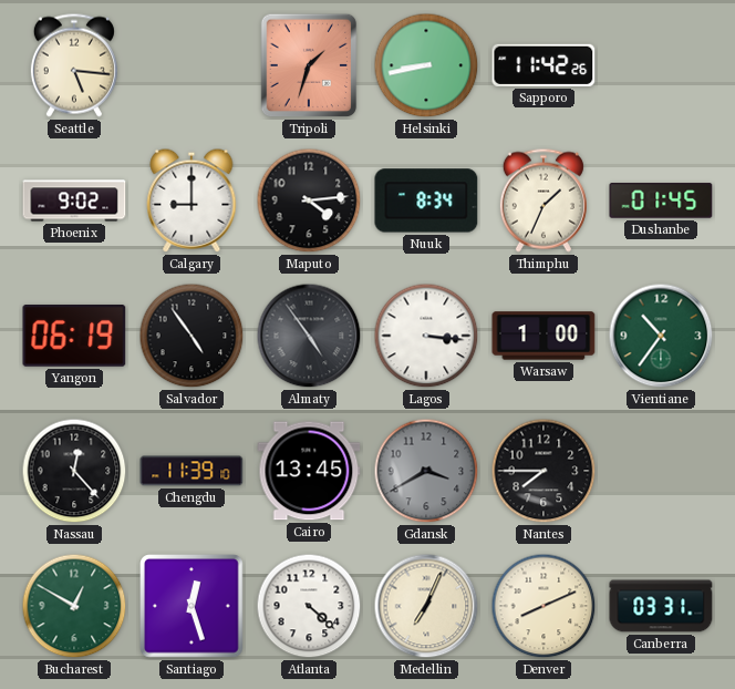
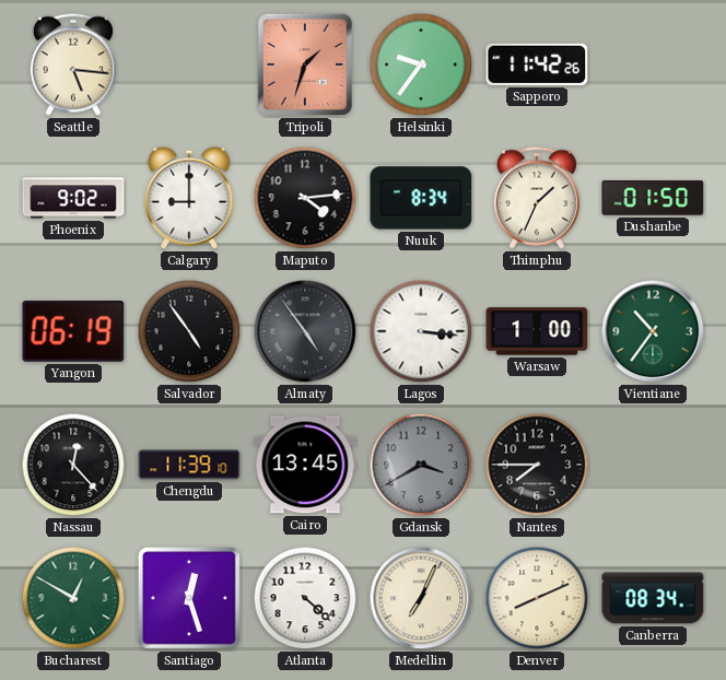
Helsinki: 8:43 -> 9:36
Dushanbe: 01:45 -> 01:50
Canberra: 03:31 -> 08:34
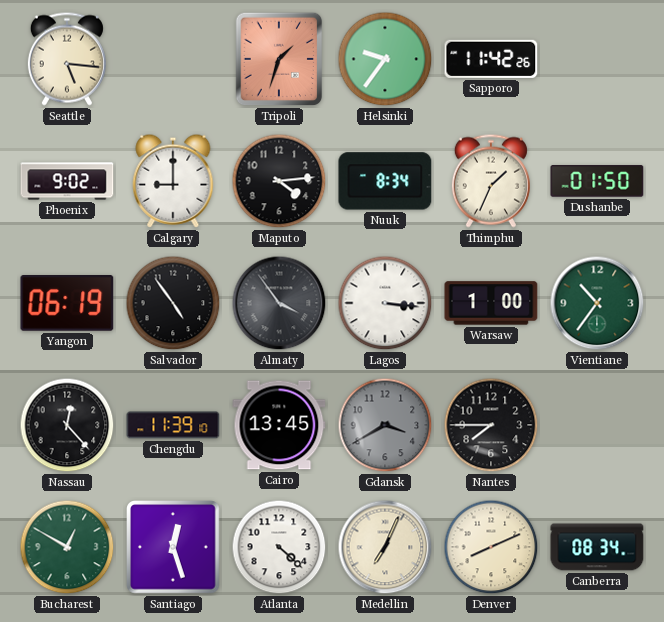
Almaty: 4:54 -> 3:54
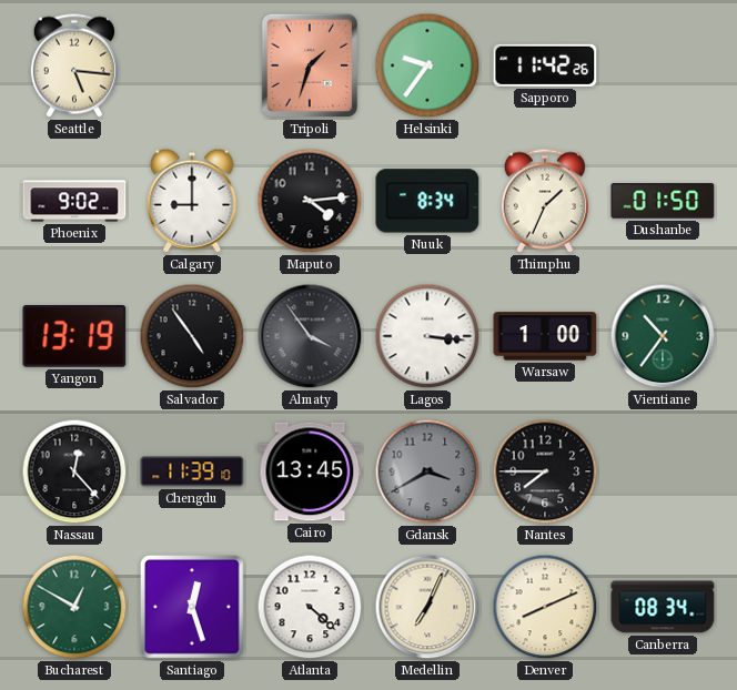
Yangon: 06:19 -> 13:19
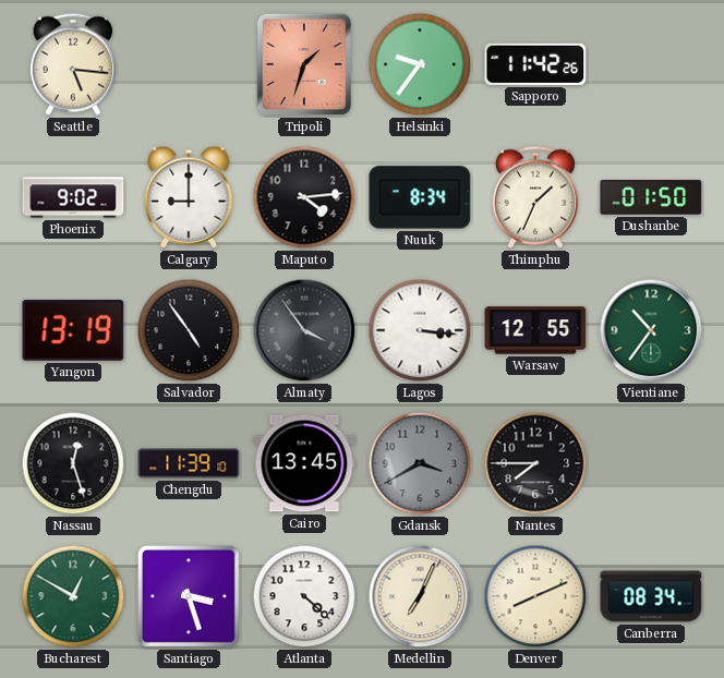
Warsaw: 1:00 -> 12:55
Nassau: 12:23 -> 12:27
Santiago: 12:27 -> 3:27
